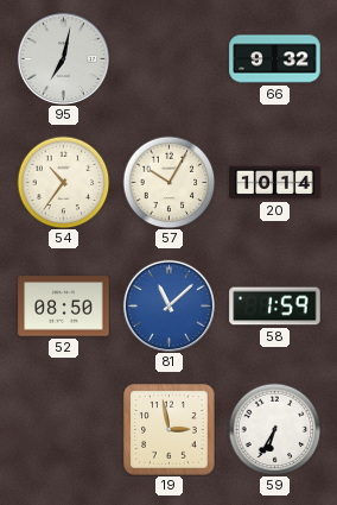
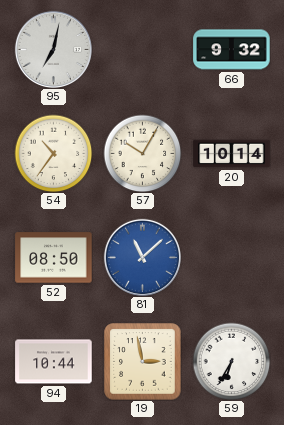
58: 1:59 -> none
94: none -> 10:44
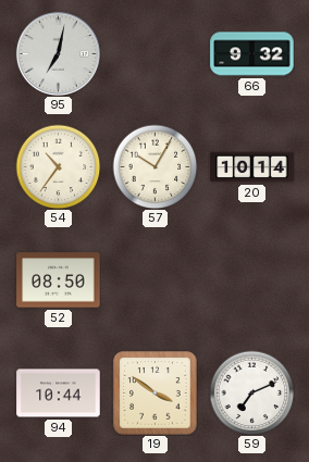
81: 11:08 -> none
19: 2:58 -> 3:51
59: 6:35 -> 7:11
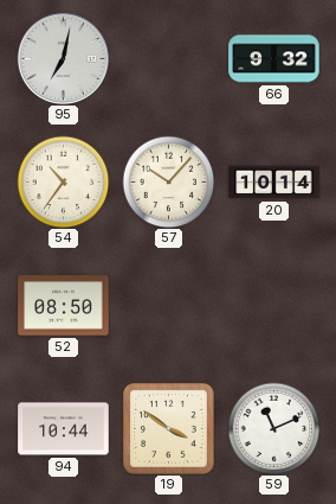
57: 10:05 -> 10:07
59: 7:11 -> 11:11
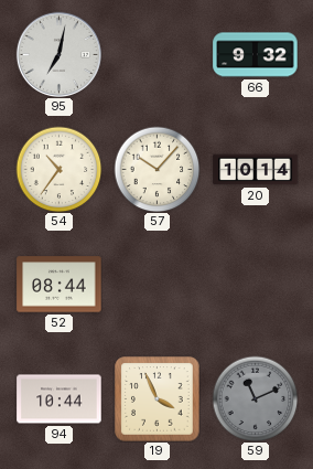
52: 08:50 -> 08:44
19: 3:51 -> 3:56
59 dial: white -> grey
